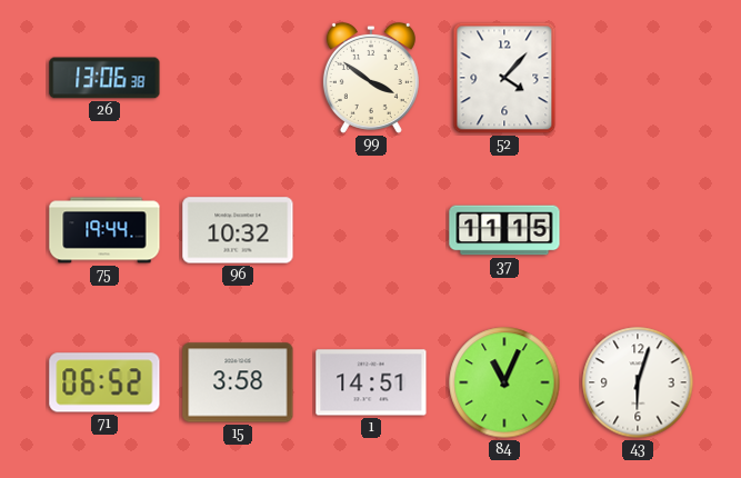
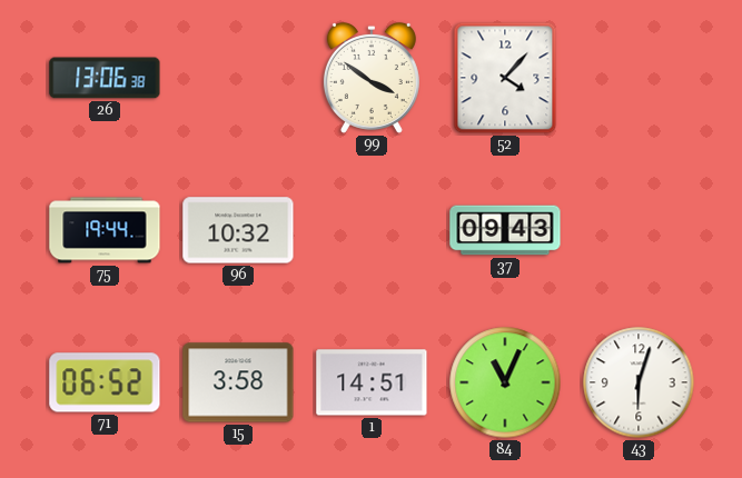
37: 11:15 -> 09:43
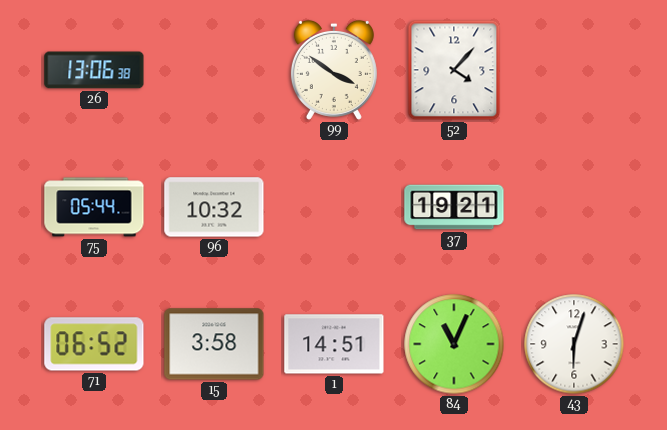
75: 19:44 -> 05:44
37: 09:43 -> 19:21
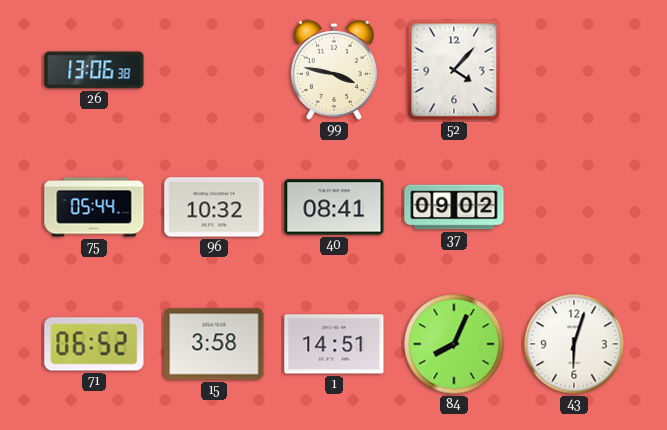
99: 3:51 -> 3:47
40: none -> 08:41
37: 19:21 -> 09:02
84: 11:04 -> 8:04
